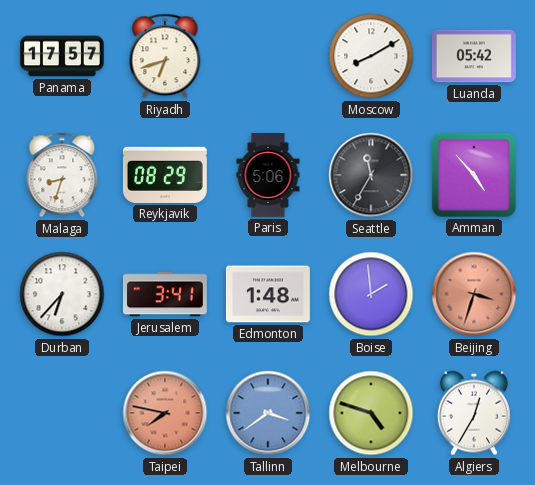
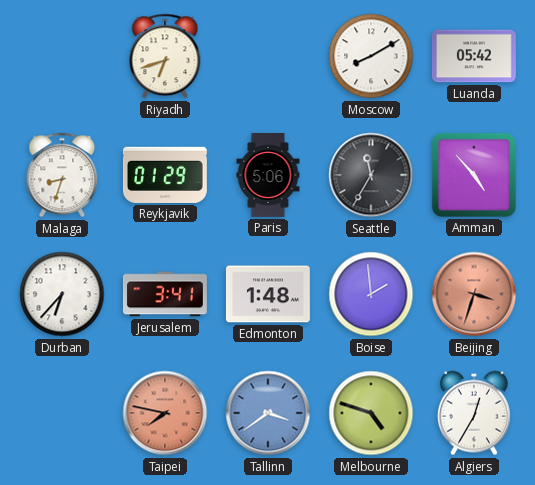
Panama: 17:57 -> none
Reykjavik: 08:29 -> 01:29
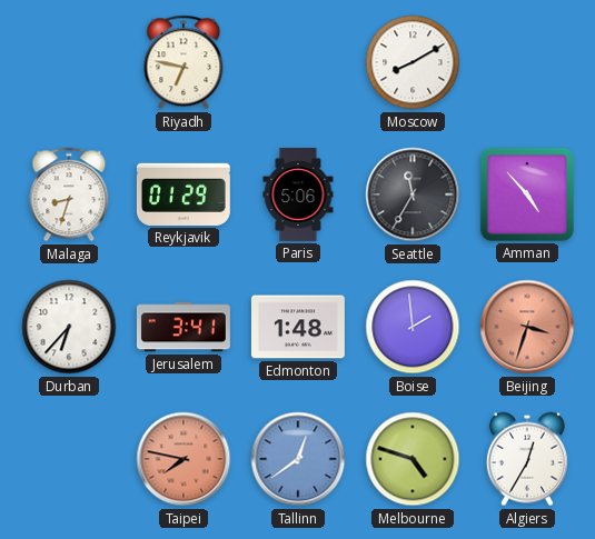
Riyadh: 6:42 -> 6:47
Luanda: 05:42 -> none
Tallinn: 3:39 -> 12:39
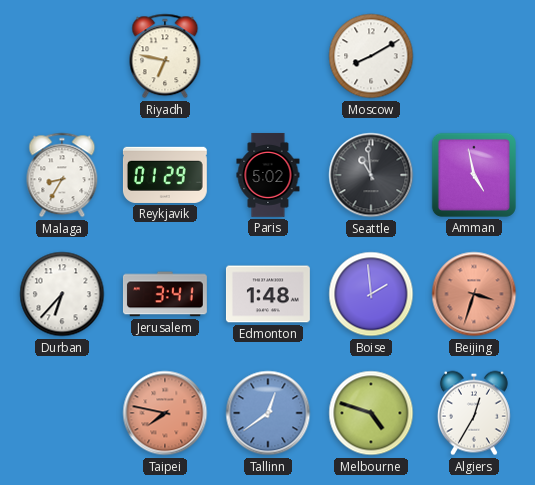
Malaga: 8:33 -> 8:35
Paris: 5:06 -> 5:02
Seattle: 11:35 -> 10:59
Amman: 4:53 -> 4:58
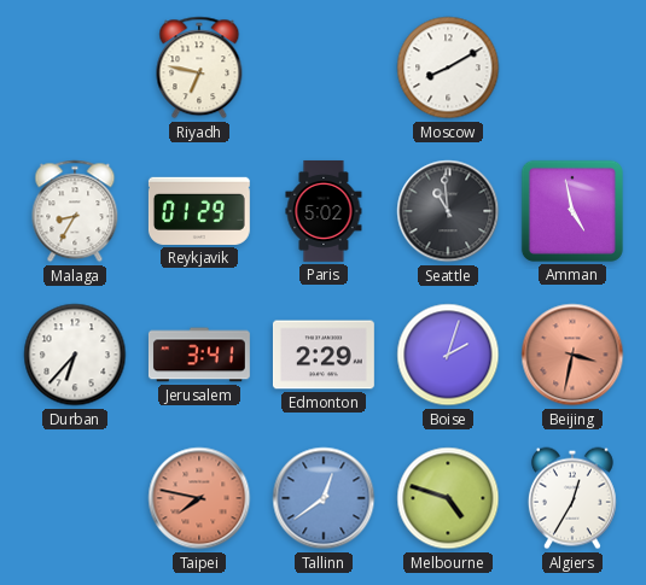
Edmonton: 1:48 -> 2:29
Boise: 1:59 -> 2:03
Beijing: 3:33 -> 3:32
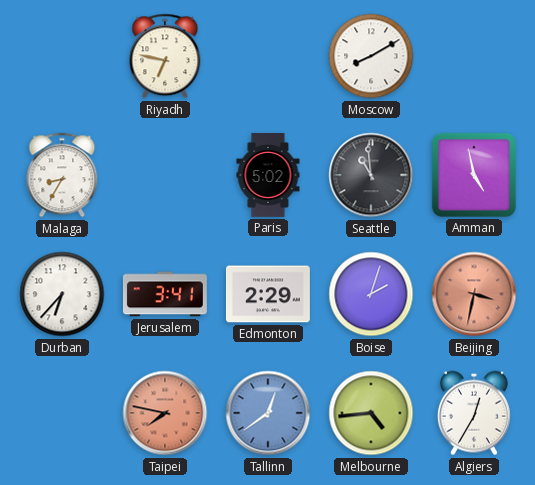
Reykjavik: 01:29 -> none
Melbourne: 4:48 -> 4:44
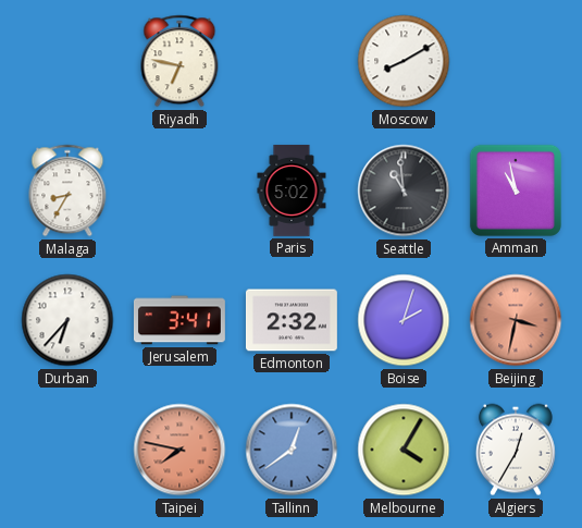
Amman: 4:58 -> 10:58
Edmonton: 2:29 -> 2:32
Melbourne: 4:44 -> 4:05
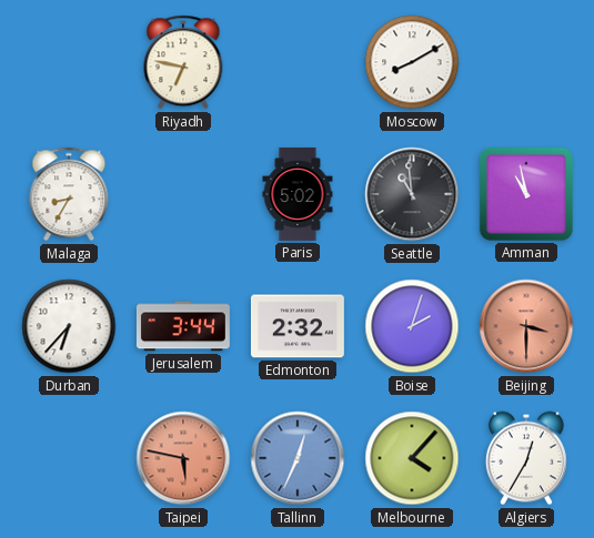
Jerusalem: 3:41 -> 3:44
Beijing: 3:32 -> 3:30
Taipei: 7:47 -> 5:47
Tallinn: 12:39 -> 12:34
Melbourne: 4:05 -> 4:07
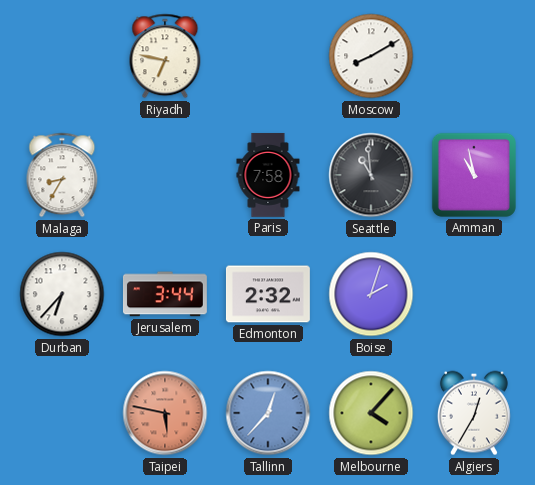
Paris: 5:02 -> 7:58
Beijing: 3:30 -> none
Tallinn: 12:34 -> 12:37
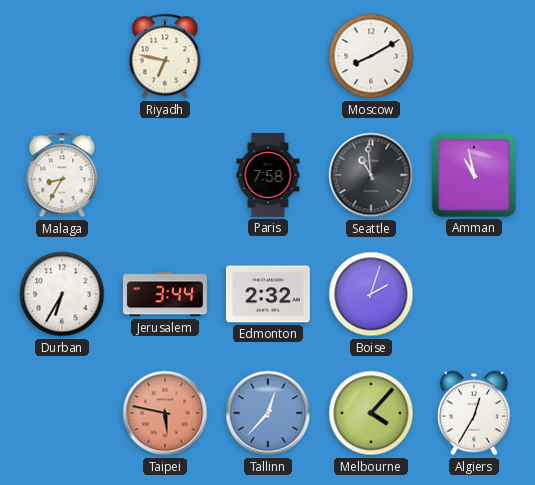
Durban: 6:37 -> 6:35
